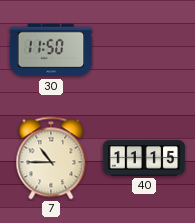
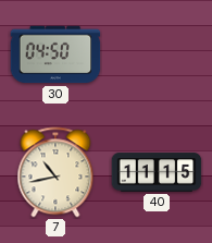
30: 11:50 -> 04:50
7: 10:45 -> 10:43
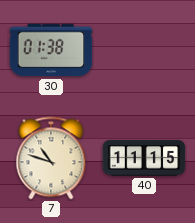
30: 04:50 -> 01:38
7: 10:43 -> 10:48
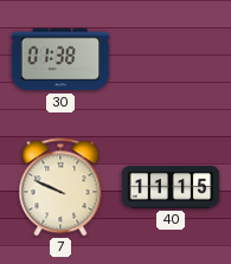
7: 10:48 -> 9:49
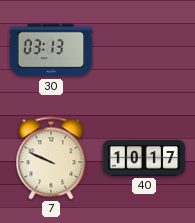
30: 01:38 -> 03:13
40: 11:15 -> 10:17
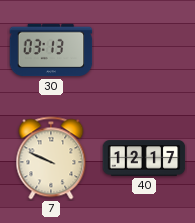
40: 10:17 -> 12:17
